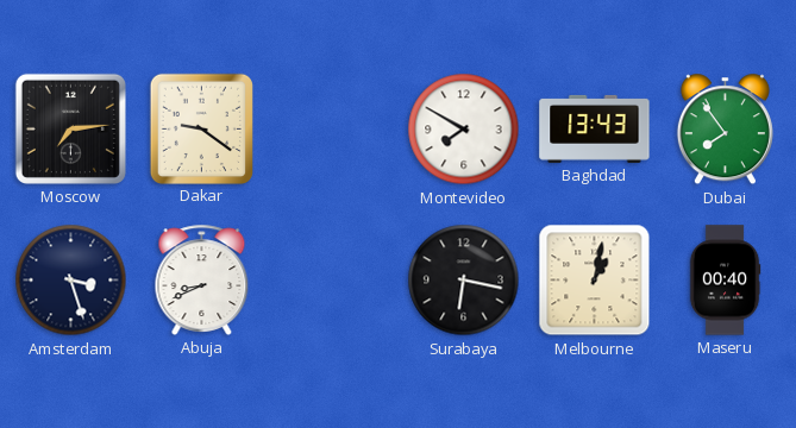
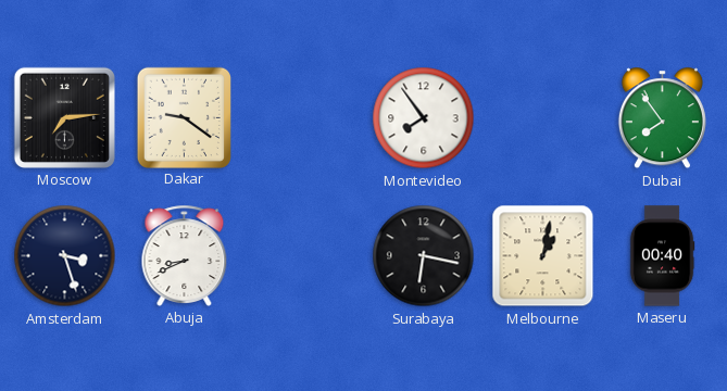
Montevideo: 7:50 -> 7:54
Baghdad: 13:43 -> none
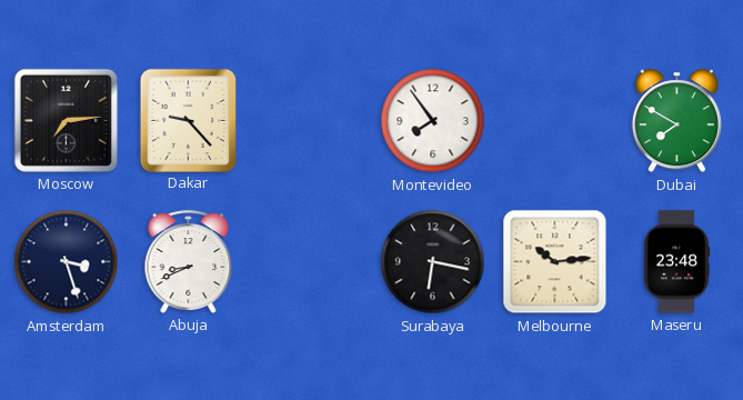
Dakar: 9:21 -> 9:23
Dubai: 7:54 -> 7:50
Melbourne: 1:02 -> 10:14
Maseru: 00:40 -> 23:48
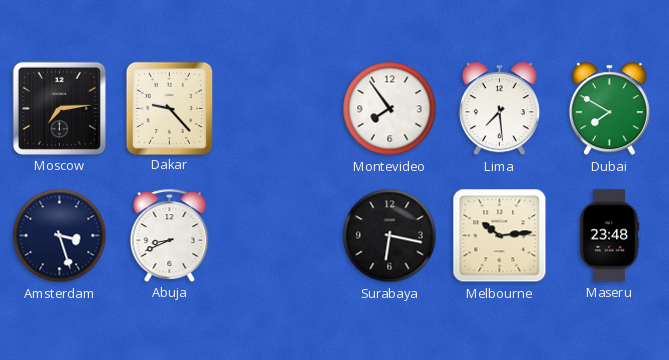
Lima: none -> 7:29
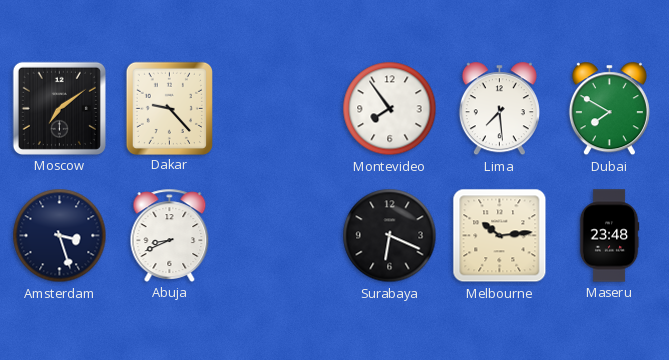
Moscow: 7:14 -> 7:09
Surabaya: 6:17 -> 6:19
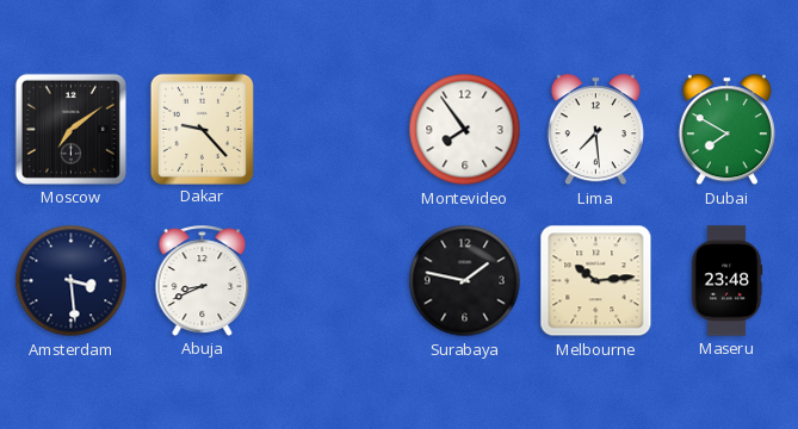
Amsterdam: 3:27 -> 3:29
Surabaya: 6:19 -> 1:47
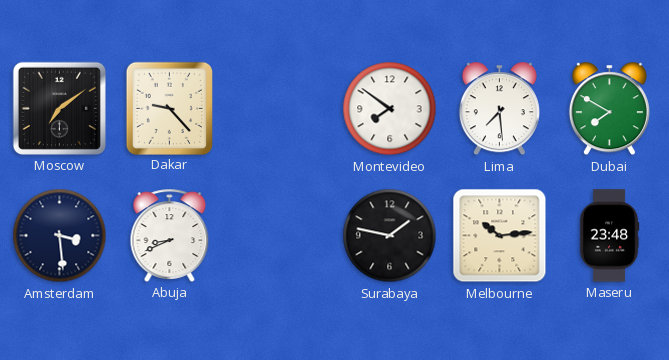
Montevideo: 7:54 -> 7:51
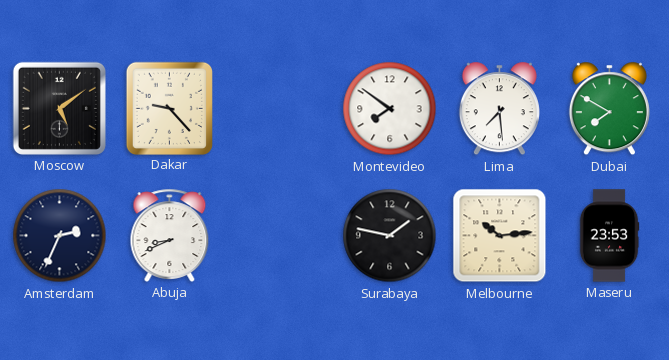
Moscow: 7:09 -> 5:09
Amsterdam: 3:29 -> 2:34
Maseru: 23:48 -> 23:53
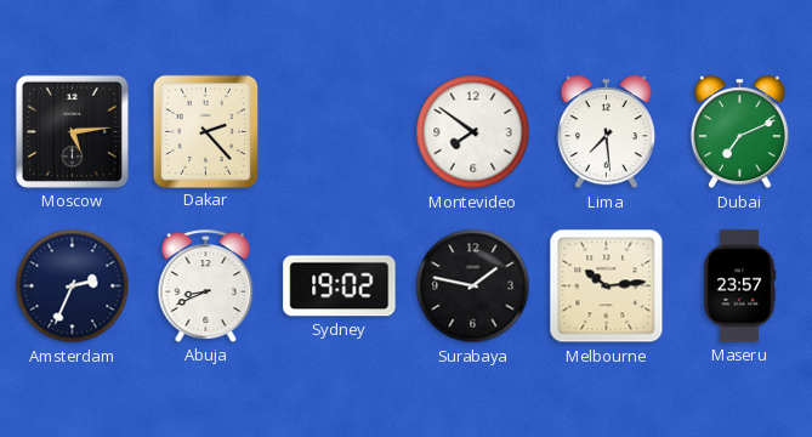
Moscow: 5:09 -> 5:14
Dakar: 9:23 -> 2:23
Dubai: 7:50 -> 7:11
Sydney: none -> 19:02
Maseru: 23:53 -> 23:57
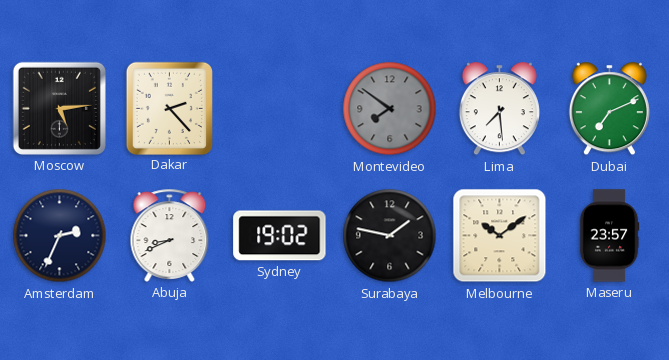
Montevideo dial: white -> grey
Melbourne: 10:14 -> 10:09
